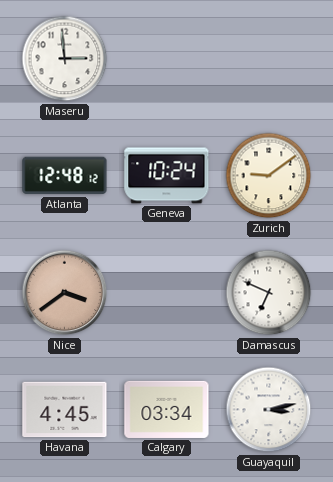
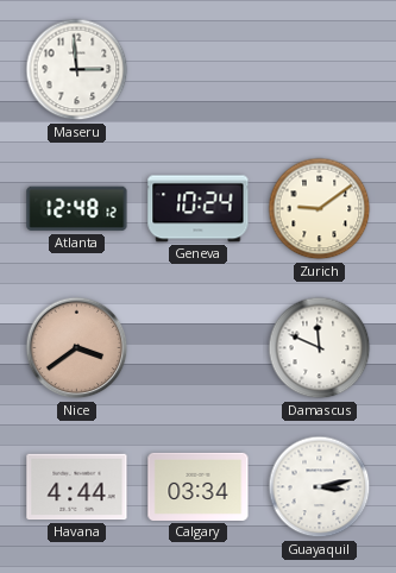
Damascus: 6:49 -> 11:49
Havana: 4:45 -> 4:44
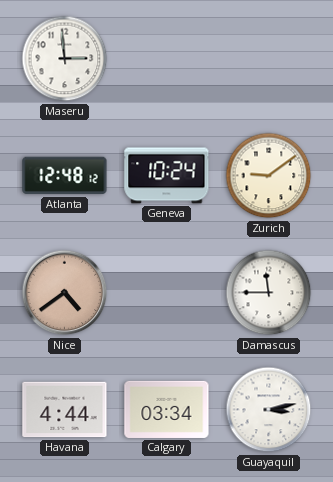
Nice: 3:39 -> 4:39
Damascus: 11:49 -> 11:45
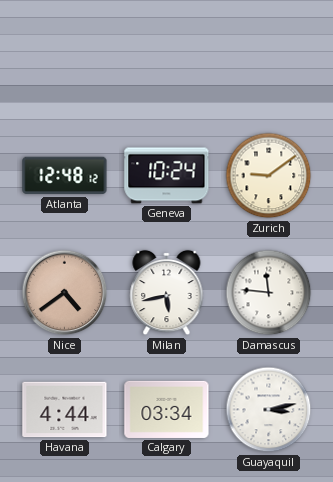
Maseru: 2:59 -> none
Milan: none -> 5:43
Damascus: 11:45 -> 11:46
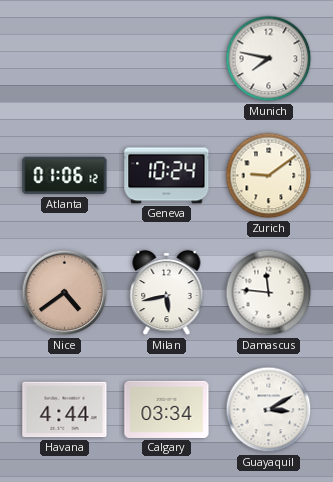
Munich: none -> 7:47
Atlanta: 12:48 -> 01:06
Guayaquil: 3:13 -> 3:10
